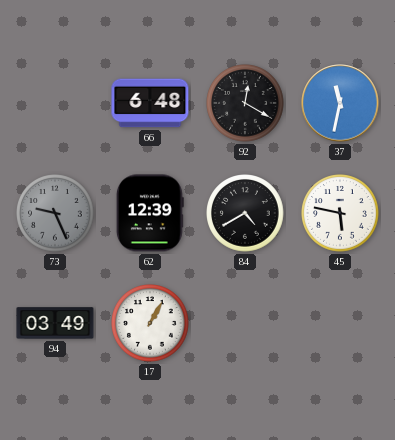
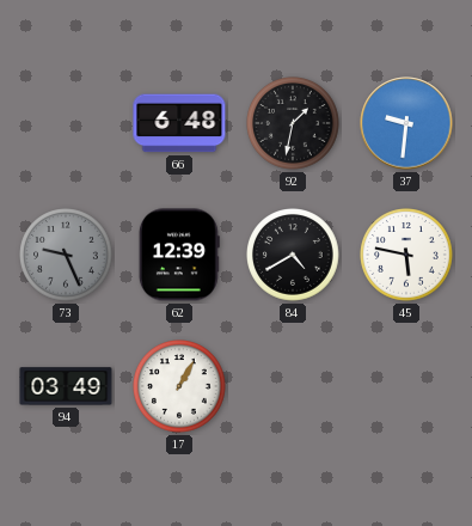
92: 12:20 -> 1:32
37: 11:32 -> 9:31
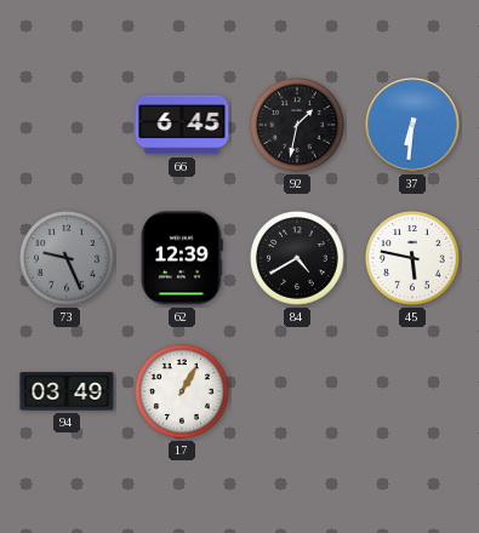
66: 6:48 -> 6:45
37: 9:31 -> 6:31
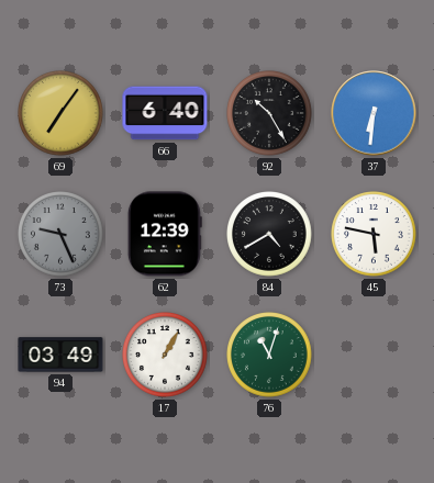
69: none -> 7:06
66: 6:45 -> 6:40
92: 1:32 -> 10:25
76: none -> 11:03
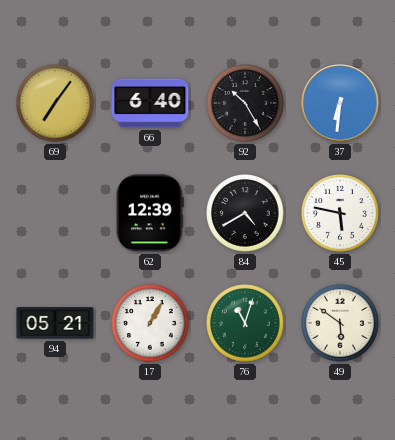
73: 9:26 -> none
94: 03:49 -> 05:21
49: none -> 5:51
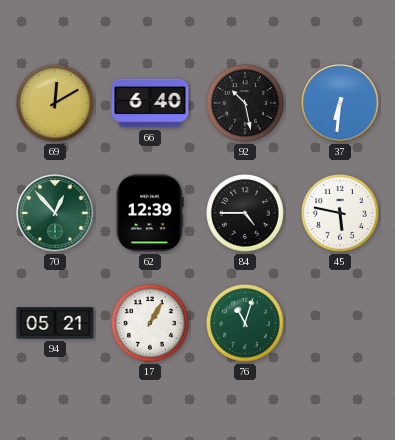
69: 7:06 -> 12:10
92: 10:25 -> 10:28
70: none -> 12:53
84: 4:40 -> 4:45
49: 5:51 -> none
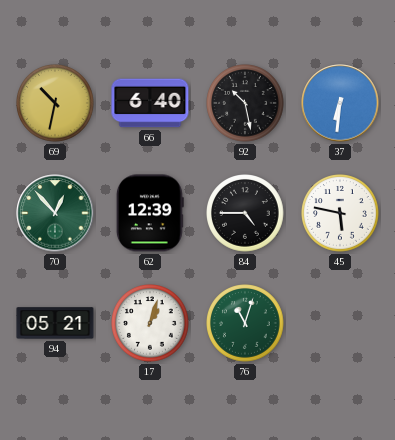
69: 12:10 -> 10:32
17: 1:05 -> 1:03
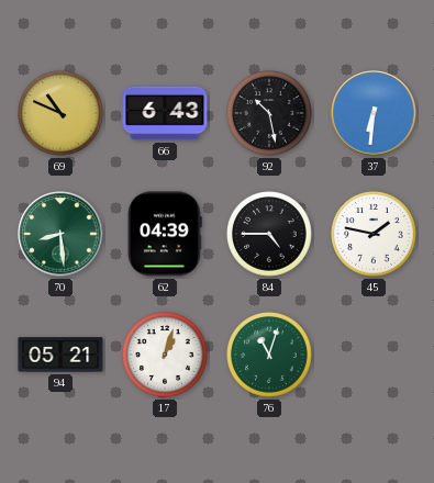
69: 10:32 -> 10:49
66: 6:40 -> 6:43
70: 12:53 -> 8:29
62: 12:39 -> 04:39
45: 5:47 -> 1:47
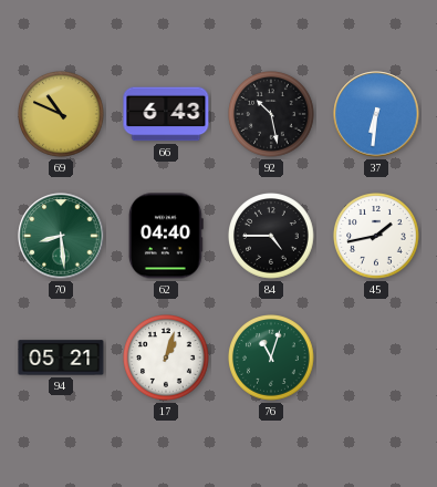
62: 04:39 -> 04:40
45: 1:47 -> 1:43
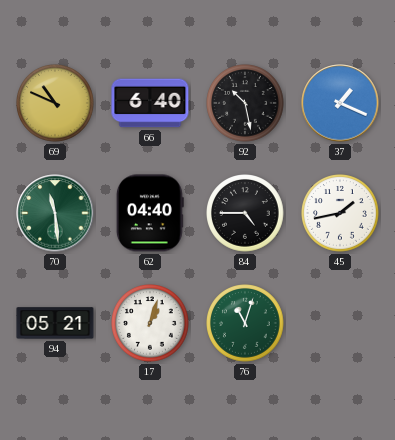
66: 6:43 -> 6:40
37: 6:31 -> 1:19
70: 8:29 -> 11:29
